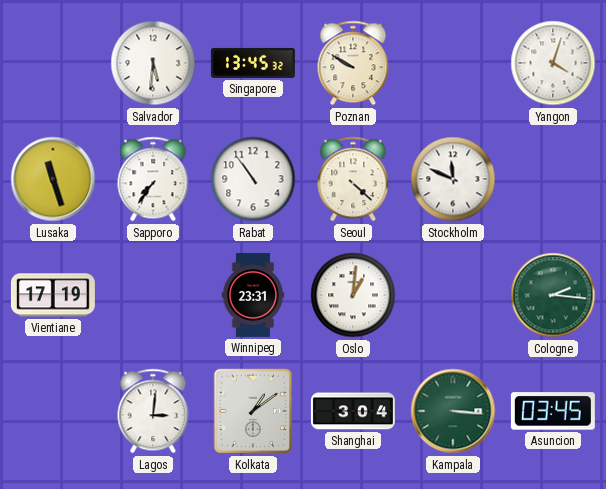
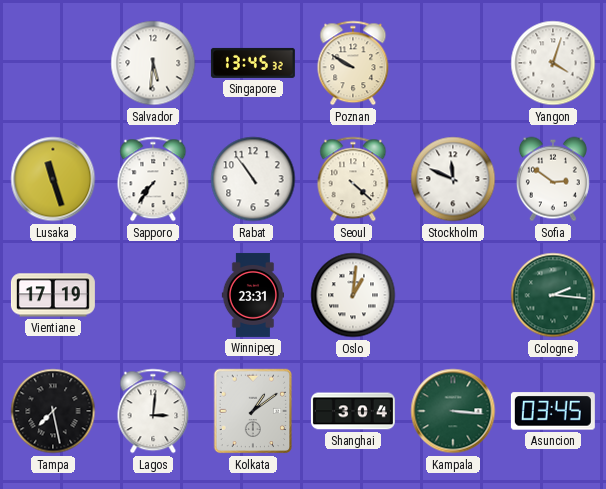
Sofia: none -> 2:51
Tampa: none -> 7:28
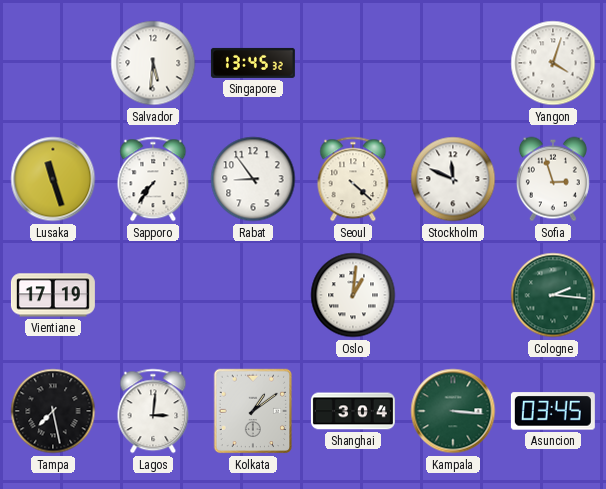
Poznan: 9:50 -> none
Rabat: 10:54 -> 8:54
Sofia: 2:51 -> 2:57
Winnipeg: 23:31 -> none
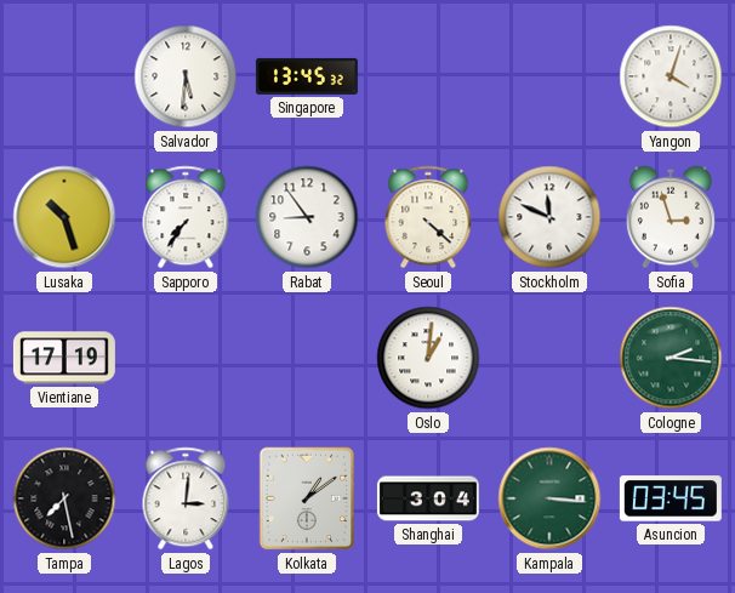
Lusaka: 11:27 -> 10:27
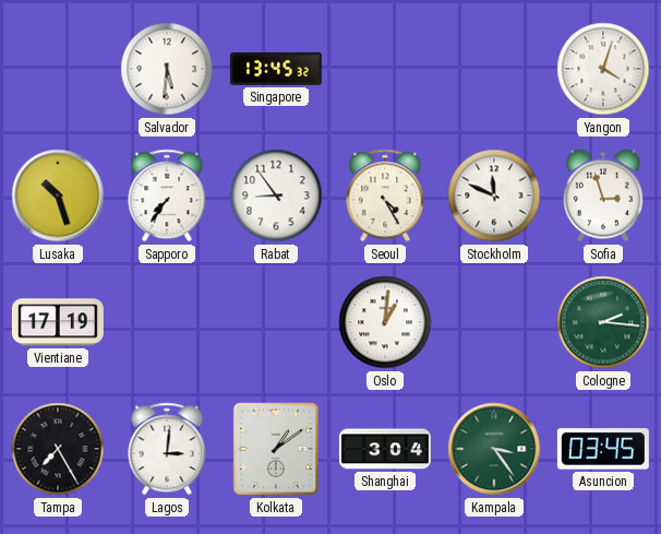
Seoul: 4:22 -> 4:25
Tampa: 7:28 -> 7:25
Kampala: 3:16 -> 3:24
